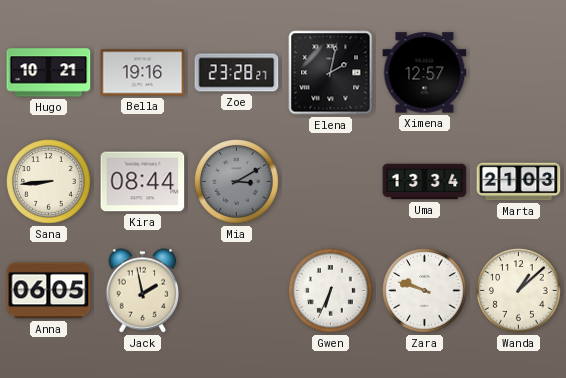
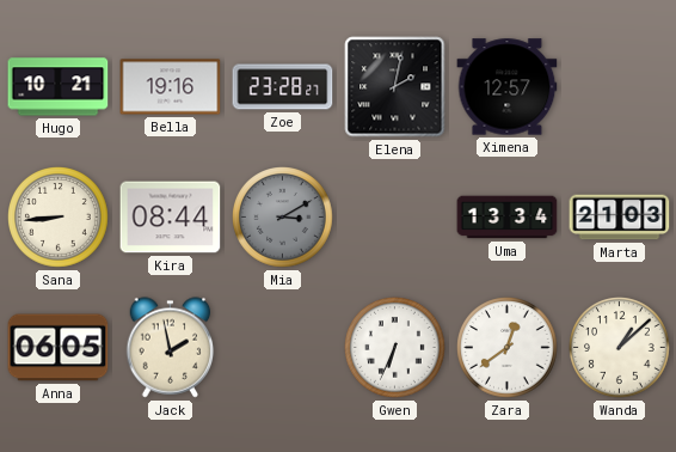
Zara: 9:48 -> 12:39
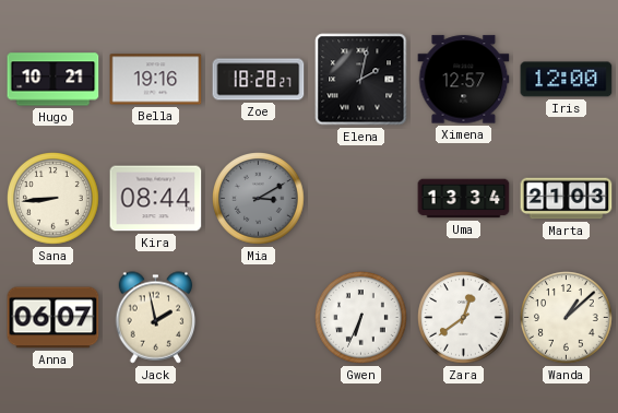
Zoe: 23:28 -> 18:28
Iris: none -> 12:00
Anna: 06:05 -> 06:07
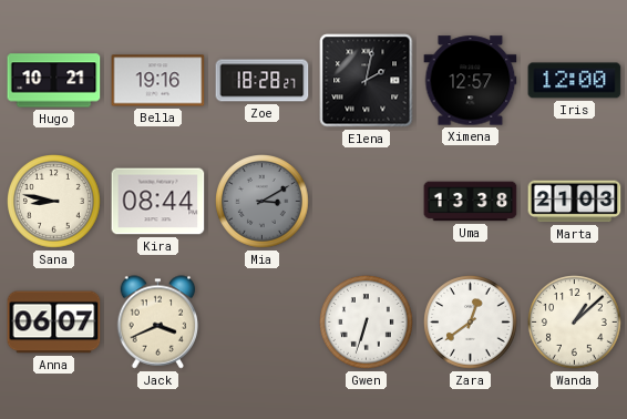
Sana: 8:44 -> 8:47
Uma: 13:34 -> 13:38
Jack: 1:58 -> 3:41
Gwen: 6:34 -> 6:33
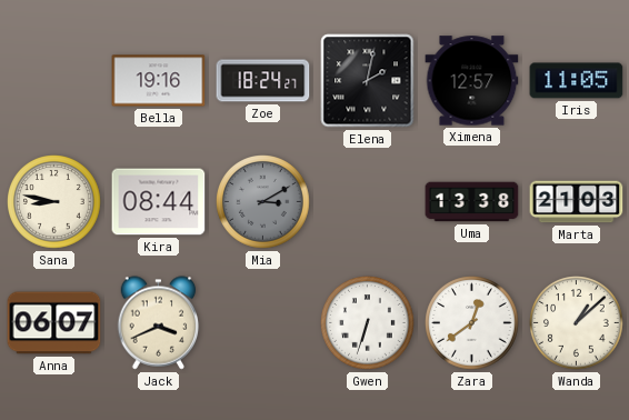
Hugo: 10:21 -> none
Zoe: 18:28 -> 18:24
Iris: 12:00 -> 11:05
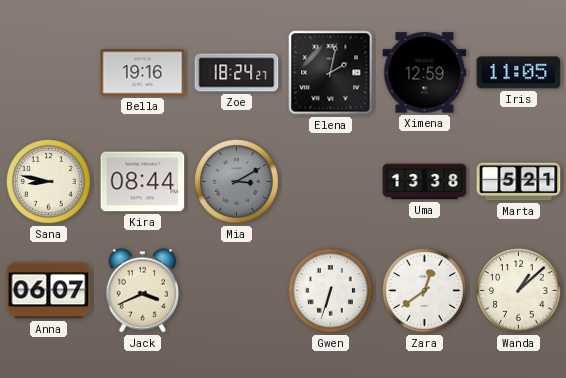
Ximena: 12:57 -> 12:59
Marta: 21:03 -> 5:21
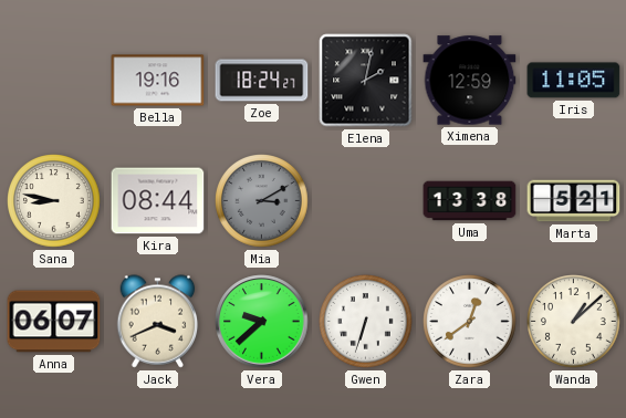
Vera: none -> 9:38
